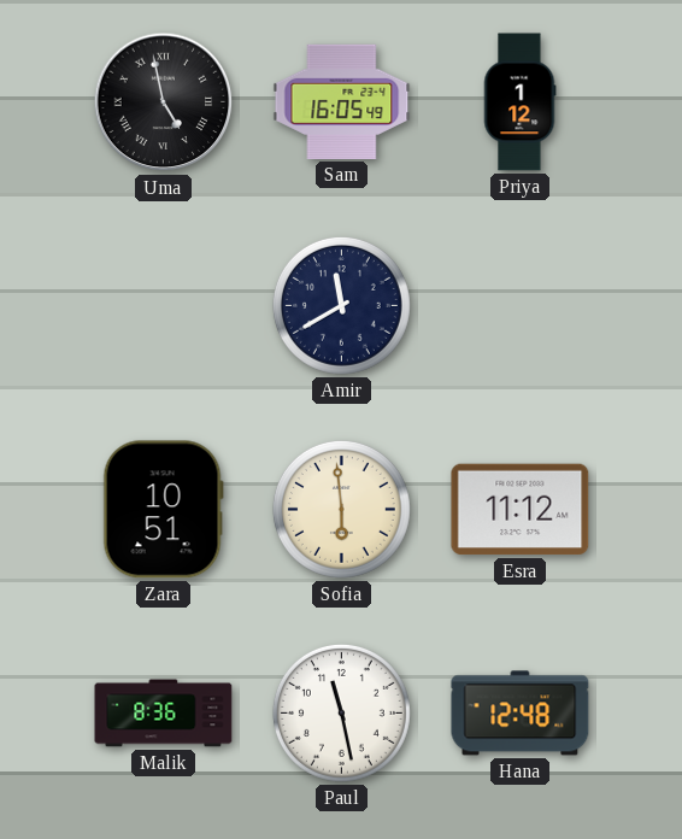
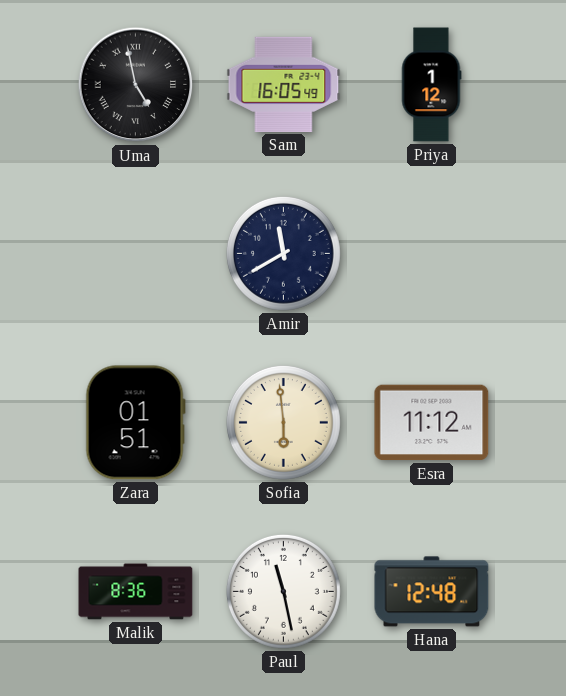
Zara: 10:51 -> 01:51
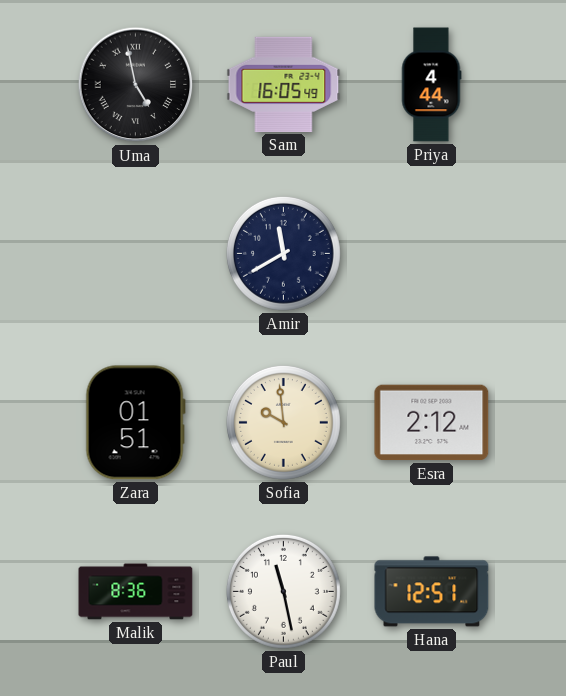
Priya: 1:12 -> 4:44
Sofia: 5:59 -> 9:59
Esra: 11:12 -> 2:12
Hana: 12:48 -> 12:51
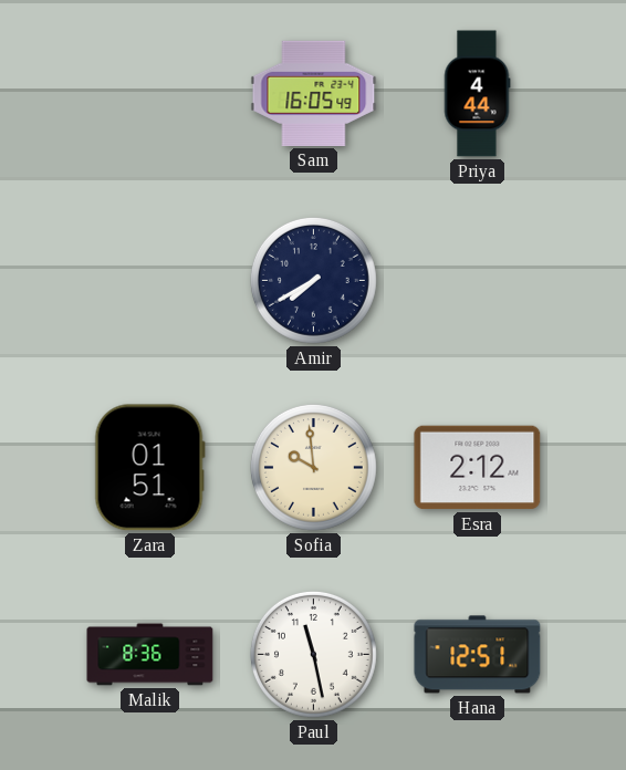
Uma: 4:58 -> none
Amir: 11:40 -> 7:40
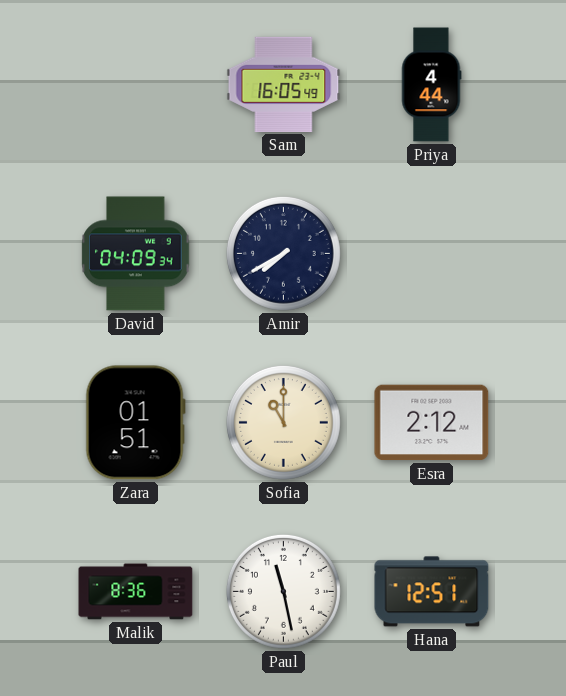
David: none -> 04:09
Sofia: 9:59 -> 11:00
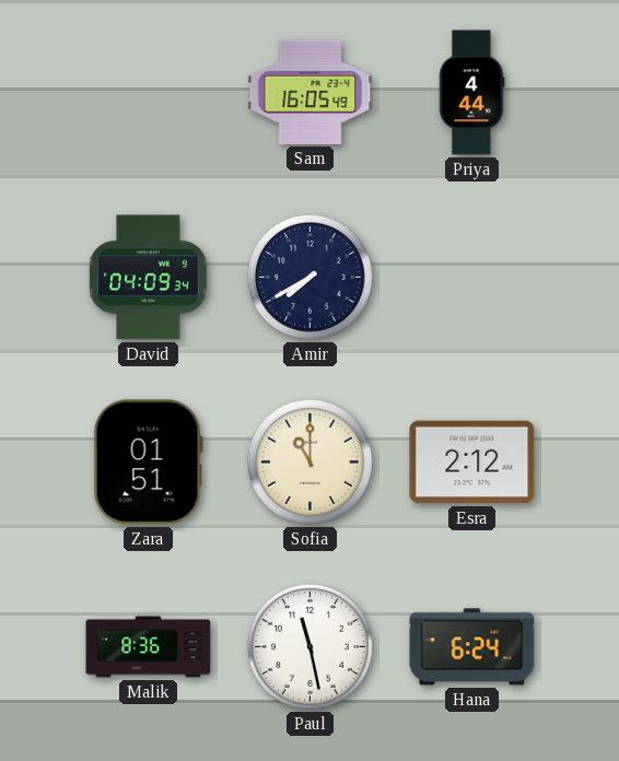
Hana: 12:51 -> 6:24
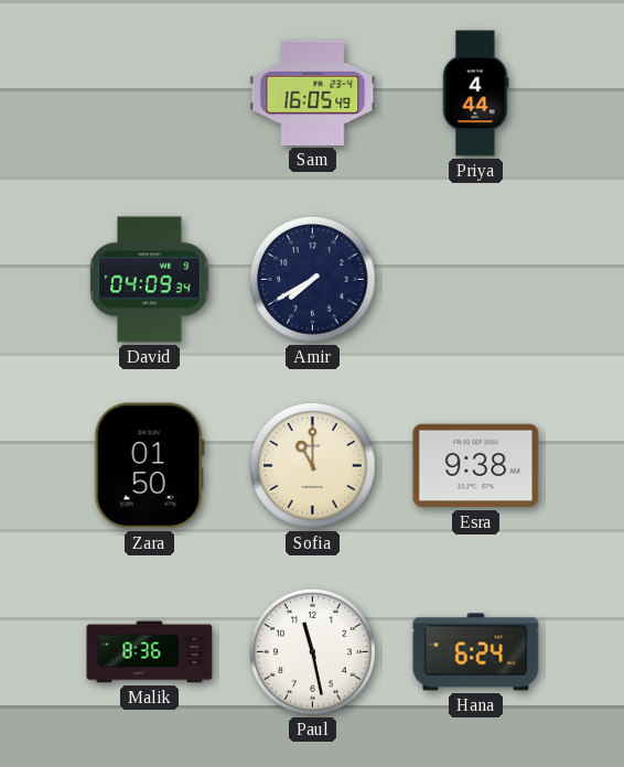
Zara: 01:51 -> 01:50
Esra: 2:12 -> 9:38
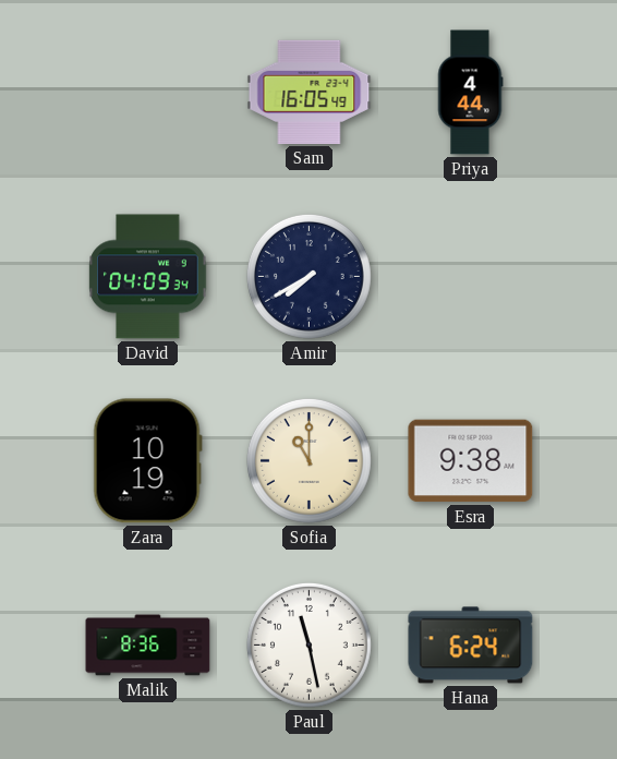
Zara: 01:50 -> 10:19
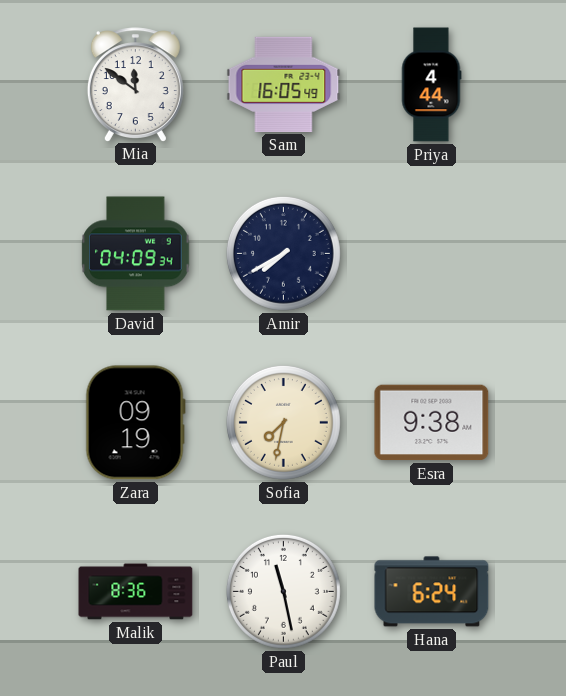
Mia: none -> 11:51
Zara: 10:19 -> 09:19
Sofia: 11:00 -> 7:32
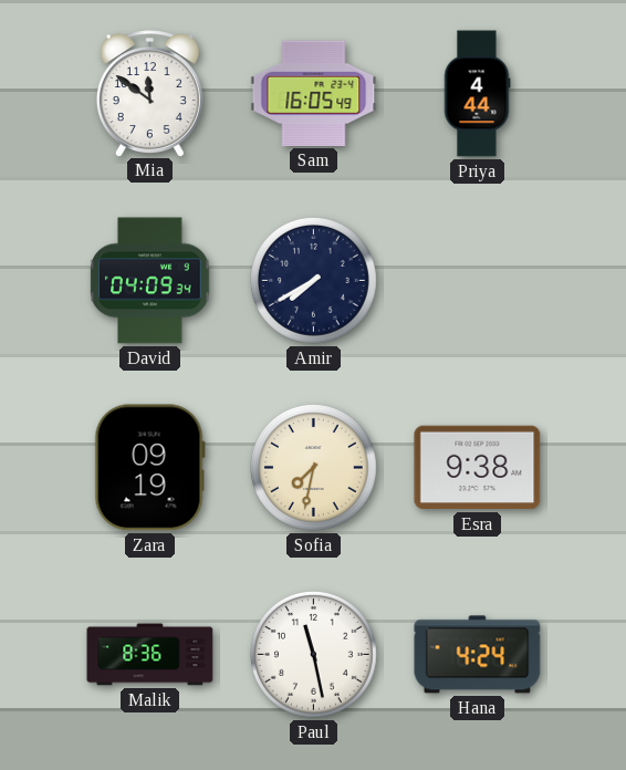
Hana: 6:24 -> 4:24
